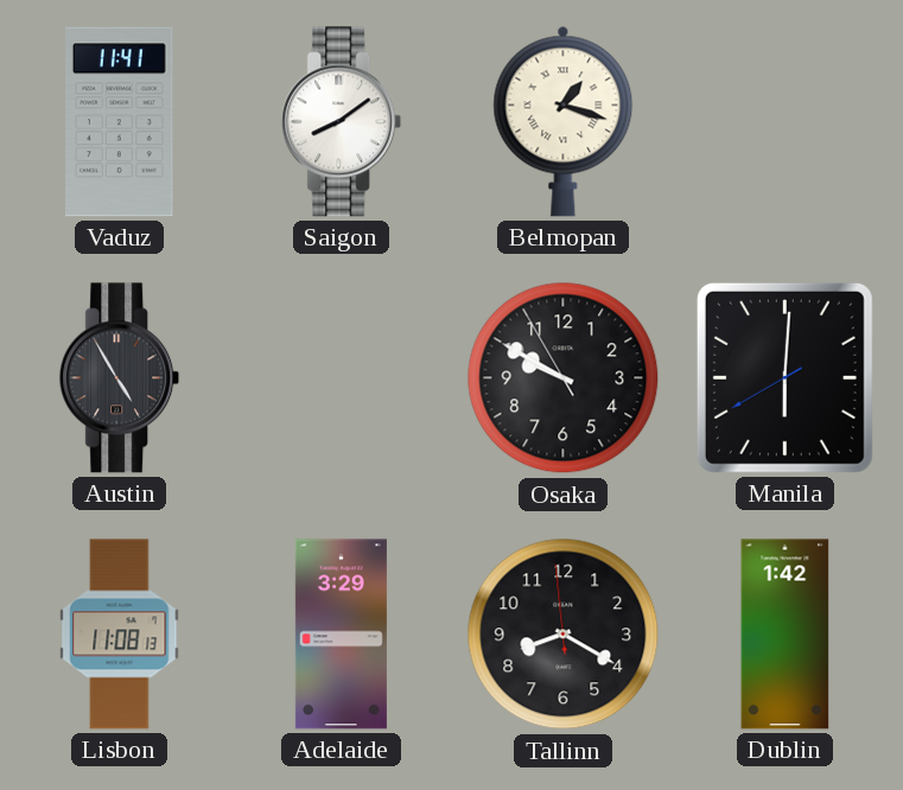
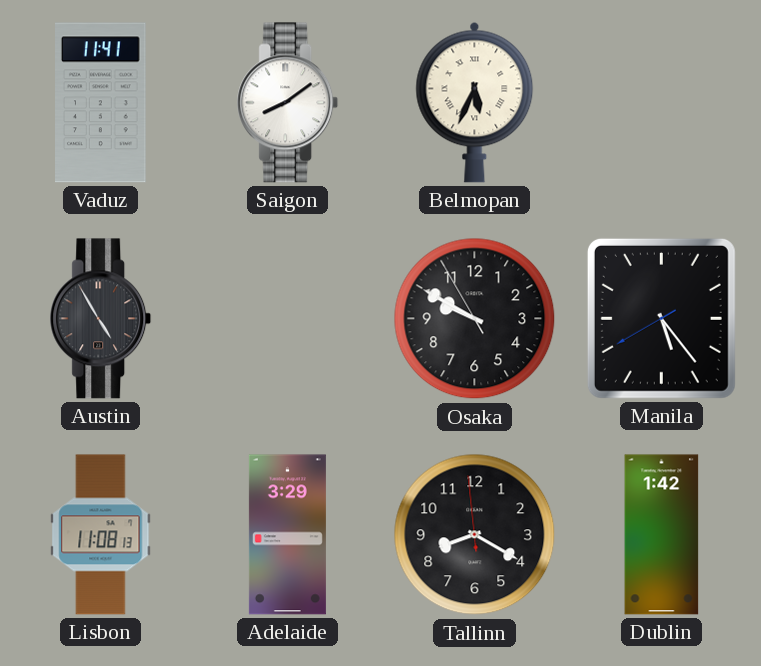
Belmopan: 1:18 -> 5:34
Manila: 6:00 -> 5:23
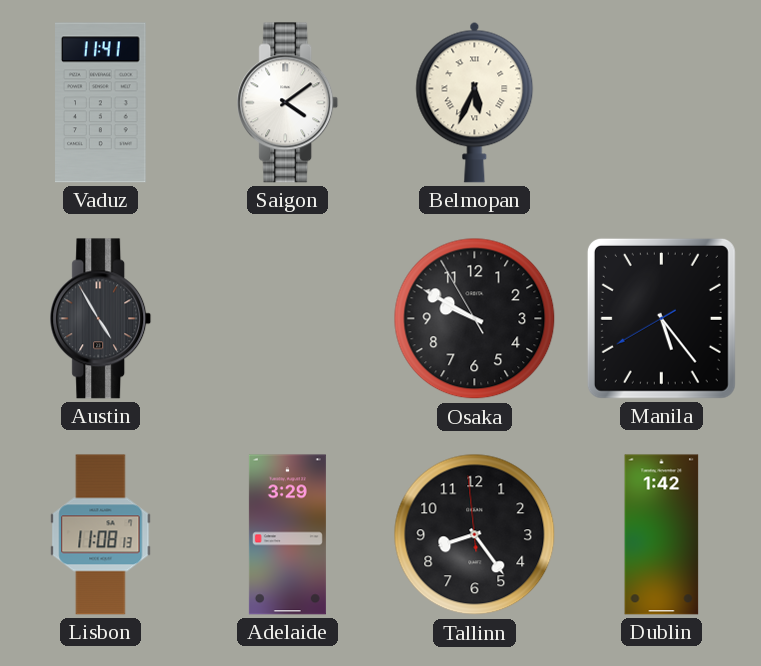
Saigon: 8:09 -> 4:09
Tallinn: 8:19 -> 8:23
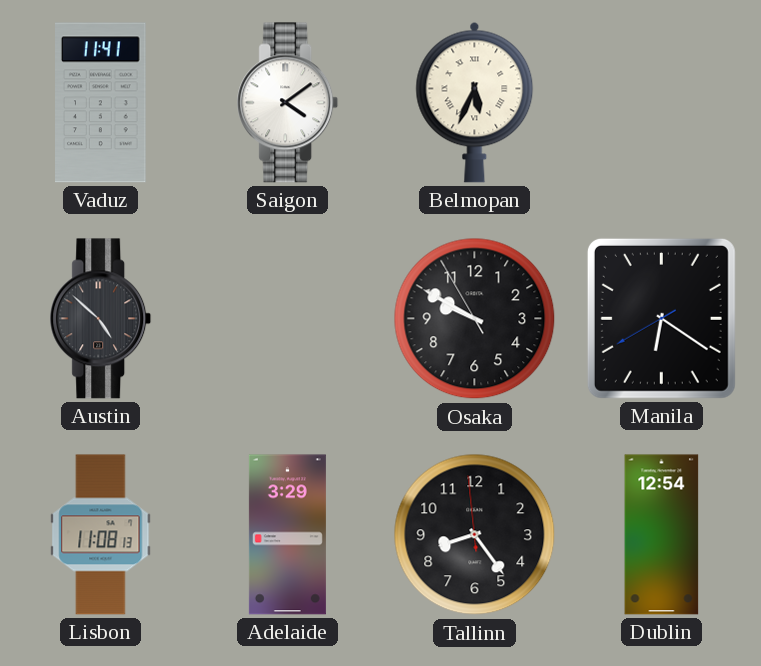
Austin: 4:55 -> 4:52
Manila: 5:23 -> 6:20
Dublin: 1:42 -> 12:54
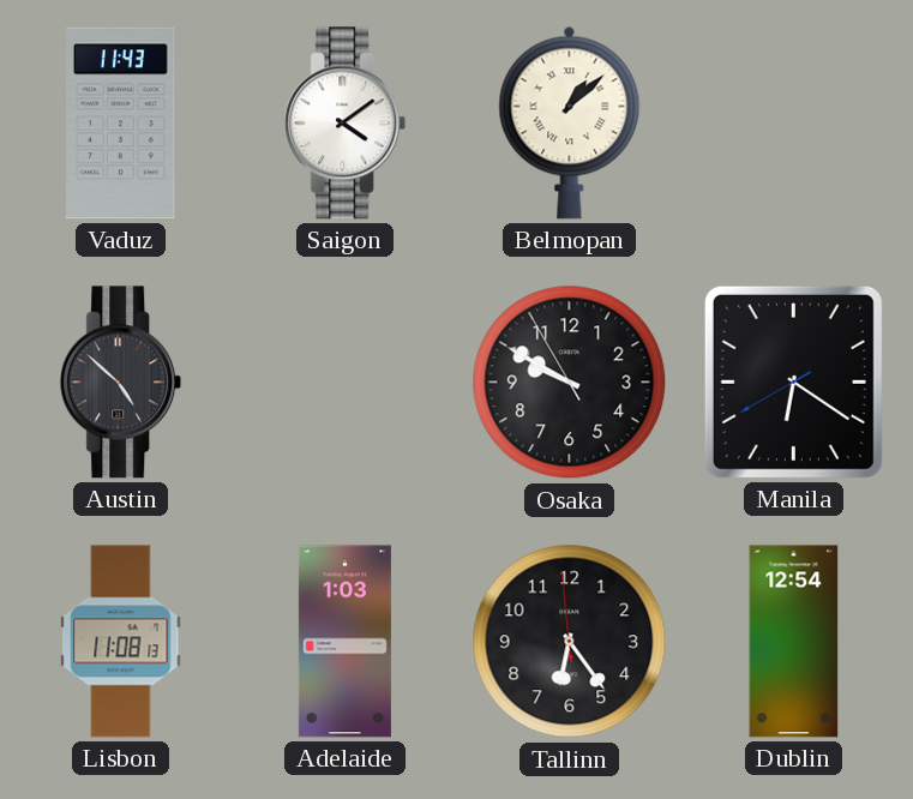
Vaduz: 11:41 -> 11:43
Belmopan: 5:34 -> 1:08
Adelaide: 3:29 -> 1:03
Tallinn: 8:23 -> 6:23
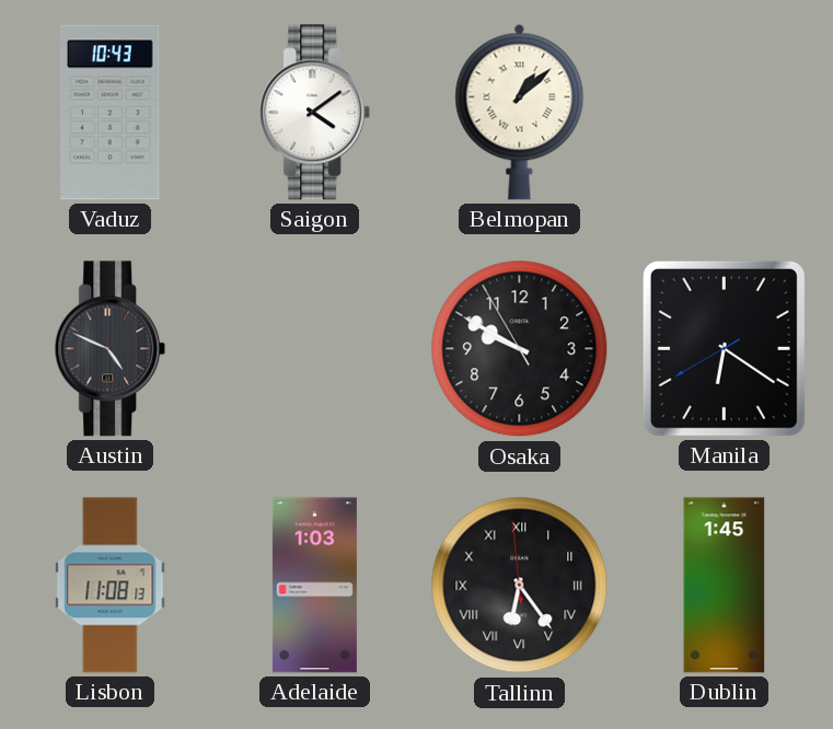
Vaduz: 11:43 -> 10:43
Austin: 4:52 -> 4:49
Tallinn numerals: Arabic -> Roman
Dublin: 12:54 -> 1:45
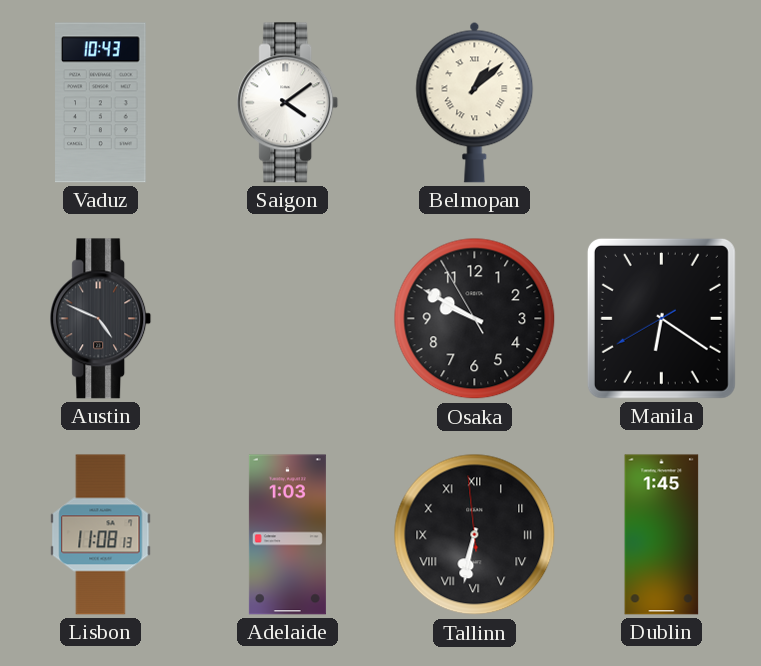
Tallinn: 6:23 -> 6:31
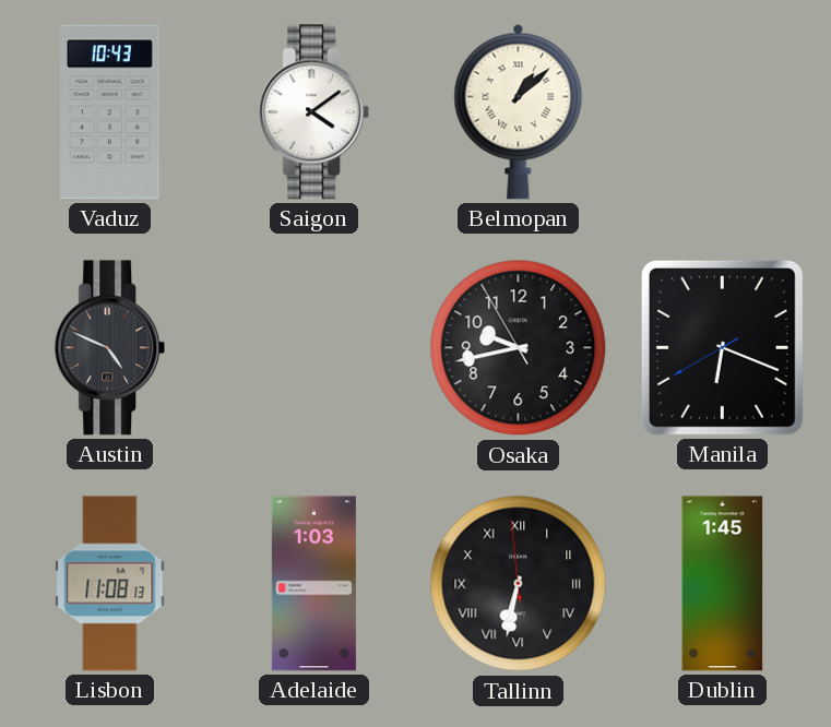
Osaka: 9:49 -> 9:42
Manila: 6:20 -> 6:18
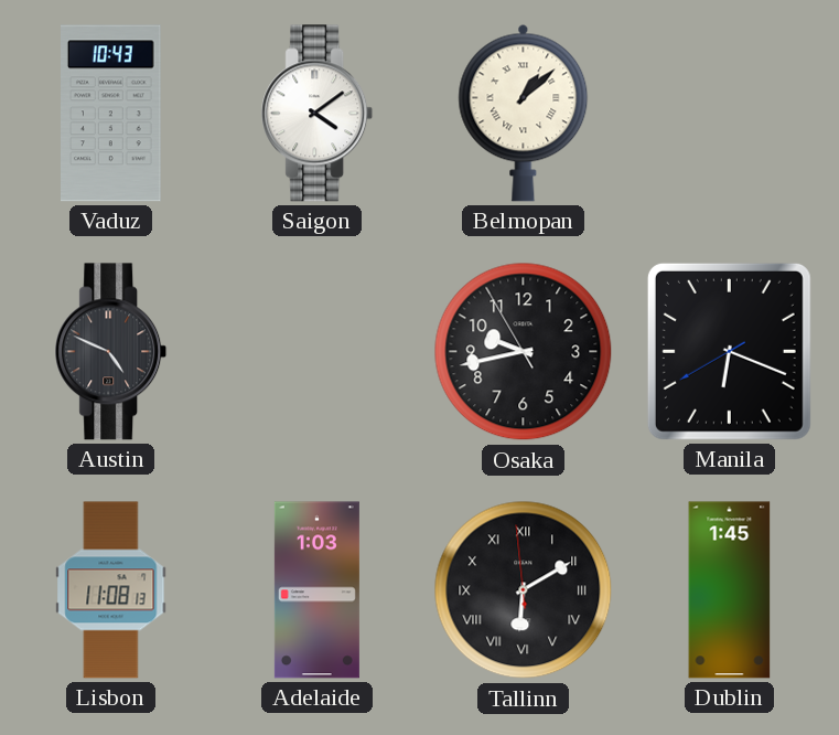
Tallinn: 6:31 -> 6:09
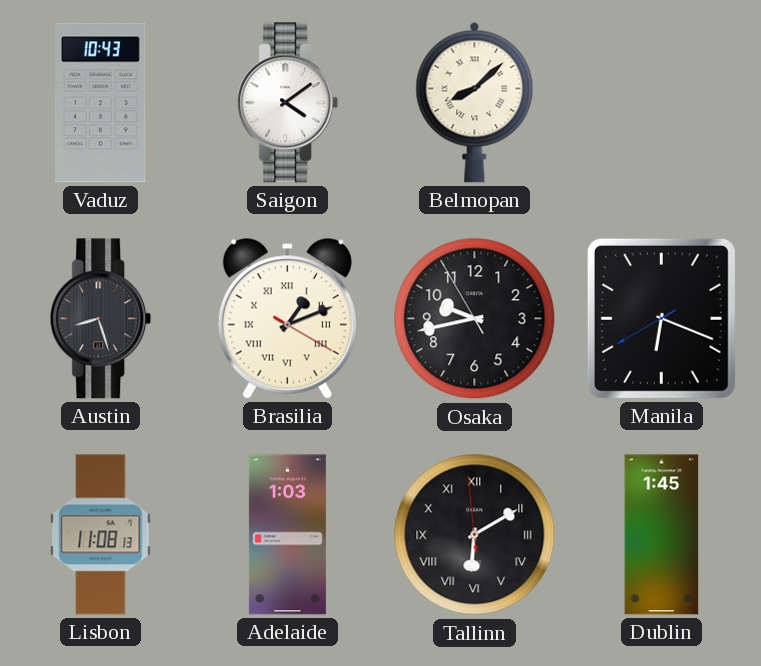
Belmopan: 1:08 -> 8:08
Austin: 4:49 -> 8:27
Brasilia: none -> 1:11
